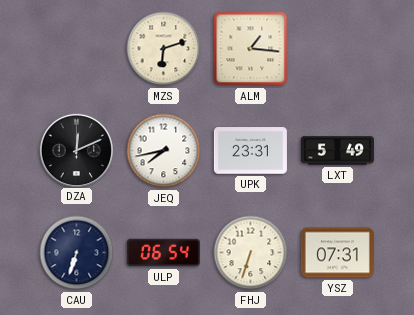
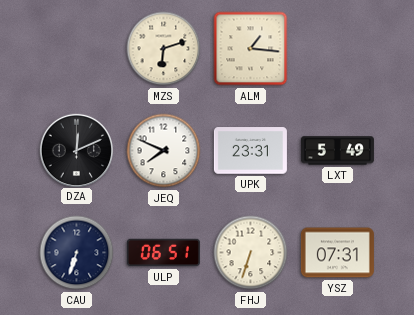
JEQ: 7:43 -> 7:49
ULP: 06:54 -> 06:51
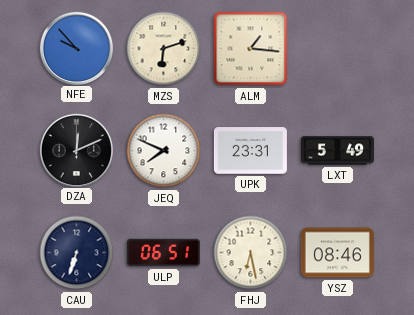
NFE: none -> 9:53
FHJ: 6:33 -> 6:28
YSZ: 07:31 -> 08:46
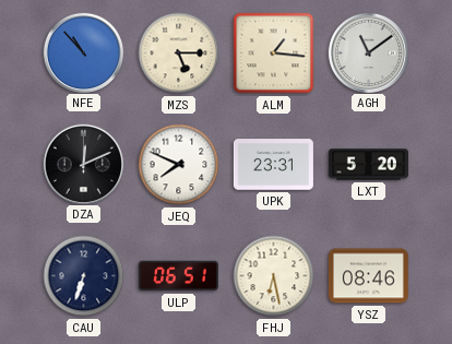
NFE: 9:53 -> 10:53
MZS: 6:12 -> 5:15
AGH: none -> 11:09
LXT: 5:49 -> 5:20
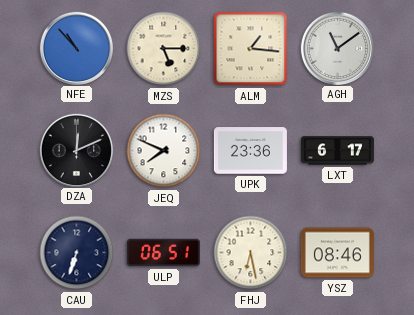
UPK: 23:31 -> 23:36
LXT: 5:20 -> 6:17
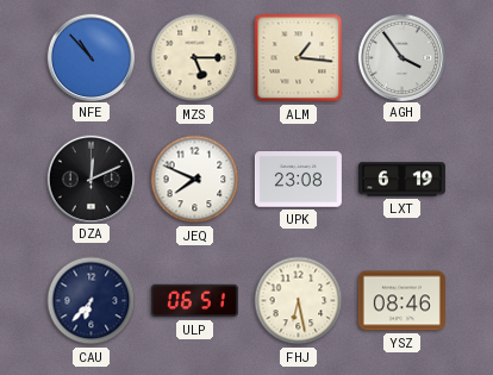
AGH: 11:09 -> 3:54
UPK: 23:36 -> 23:08
LXT: 6:17 -> 6:19
CAU: 6:33 -> 6:37
